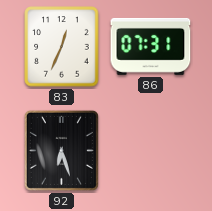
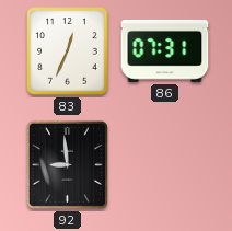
92: 6:27 -> 8:59
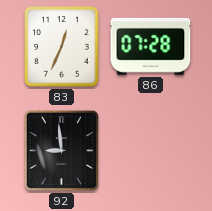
86: 07:31 -> 07:28
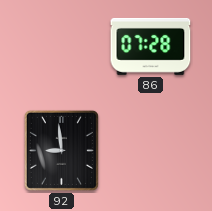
83: 12:34 -> none
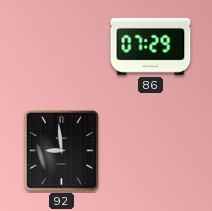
86: 07:28 -> 07:29
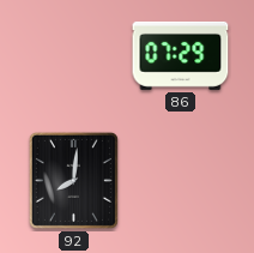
92: 8:59 -> 8:01
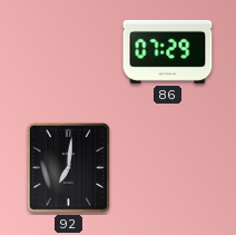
92: 8:01 -> 7:01
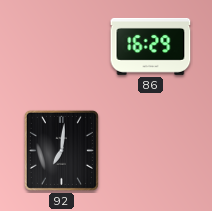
86: 07:29 -> 16:29
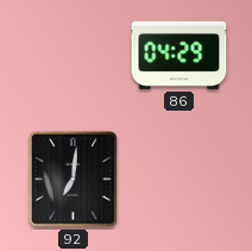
86: 16:29 -> 04:29
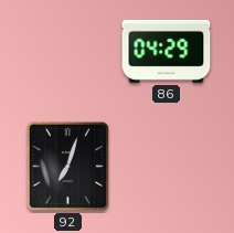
92: 7:01 -> 7:03
